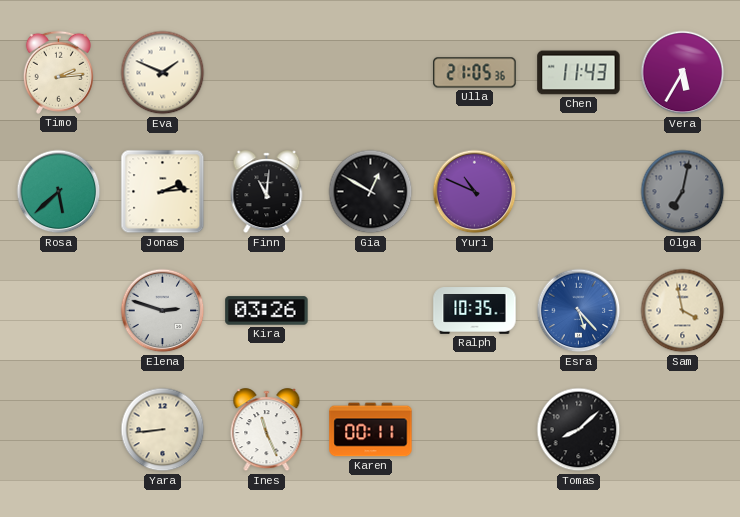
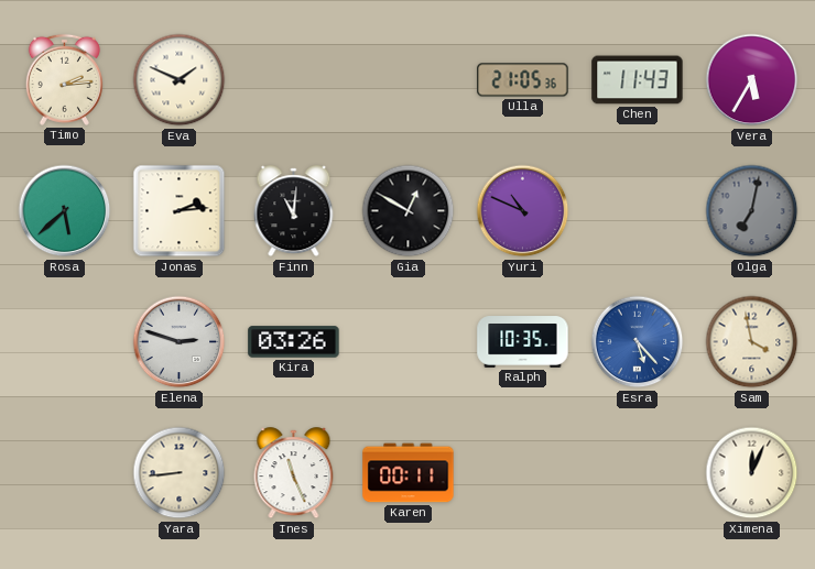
Tomas: 8:08 -> none
Ximena: none -> 12:04
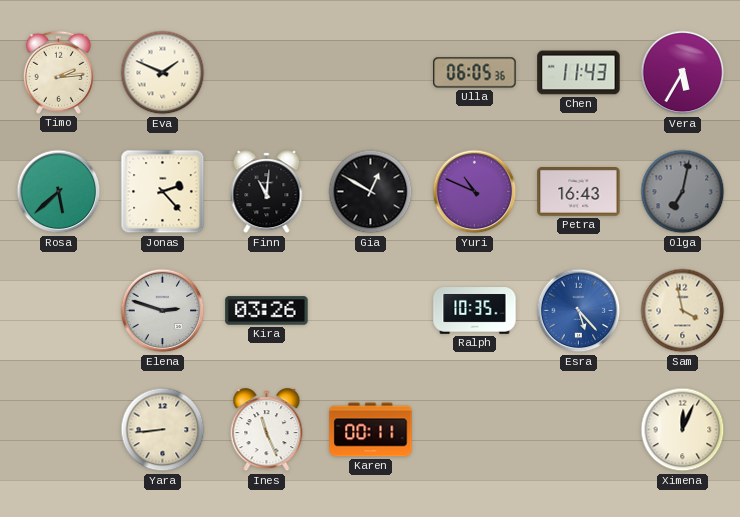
Ulla: 21:05 -> 06:05
Jonas: 2:14 -> 2:23
Petra: none -> 16:43
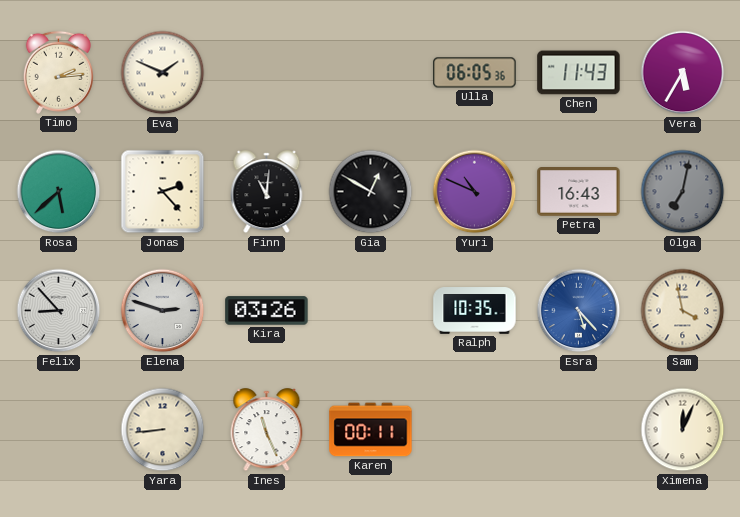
Felix: none -> 8:53
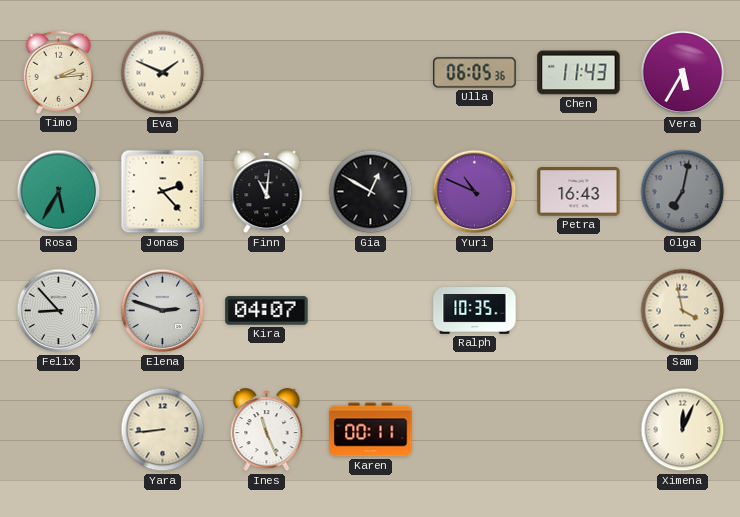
Rosa: 5:38 -> 5:35
Kira: 03:26 -> 04:07
Esra: 5:23 -> none
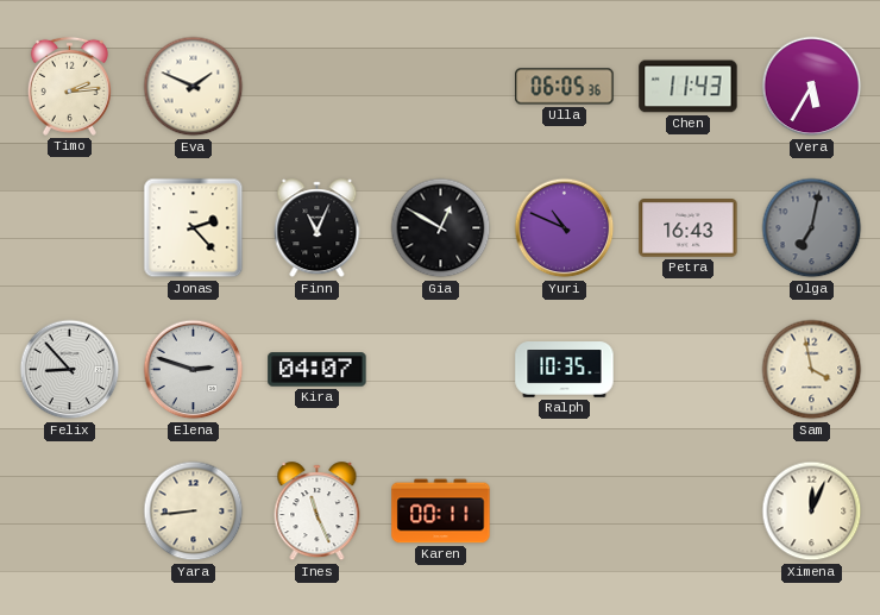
Rosa: 5:35 -> none
Finn: 11:01 -> 11:04
